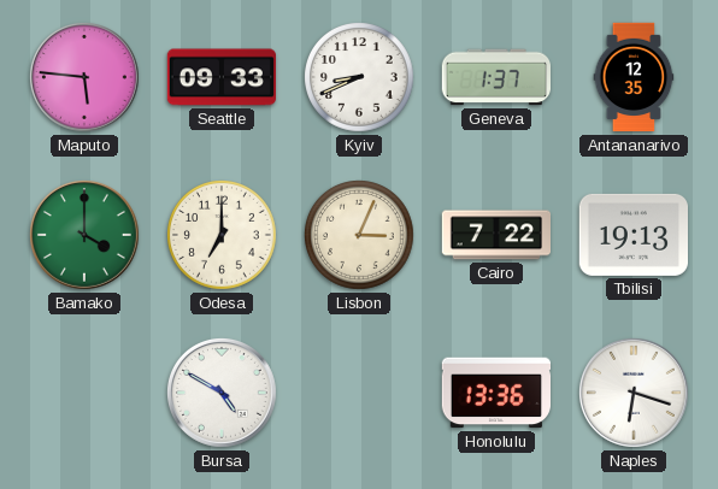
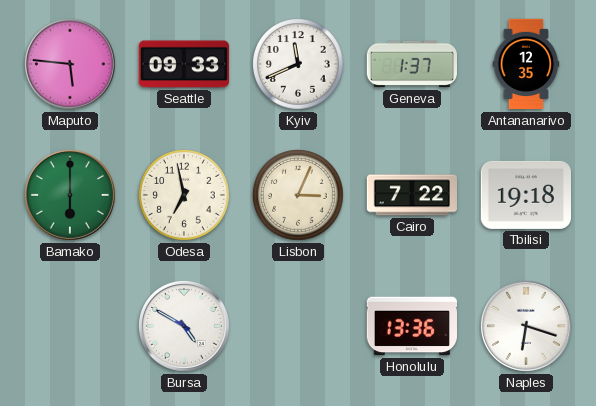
Kyiv: 8:41 -> 11:41
Bamako: 4:00 -> 6:00
Odesa: 7:00 -> 6:58
Tbilisi: 19:13 -> 19:18
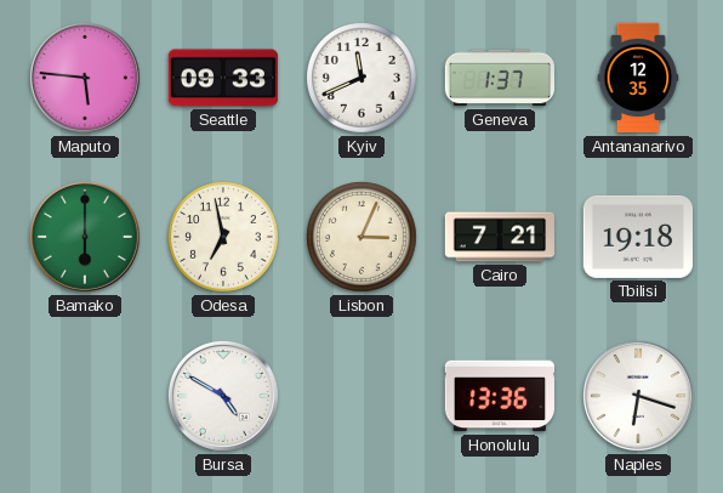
Cairo: 7:22 -> 7:21
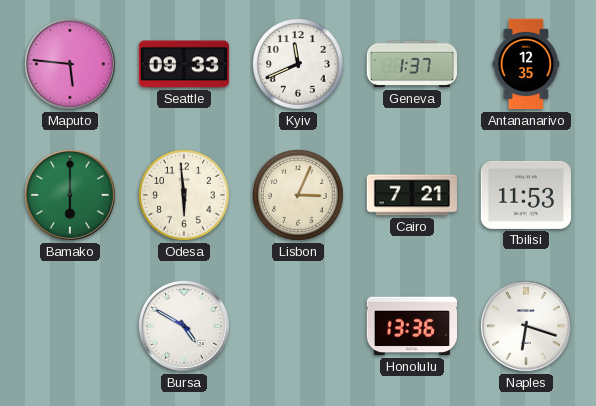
Odesa: 6:58 -> 5:59
Tbilisi: 19:18 -> 11:53
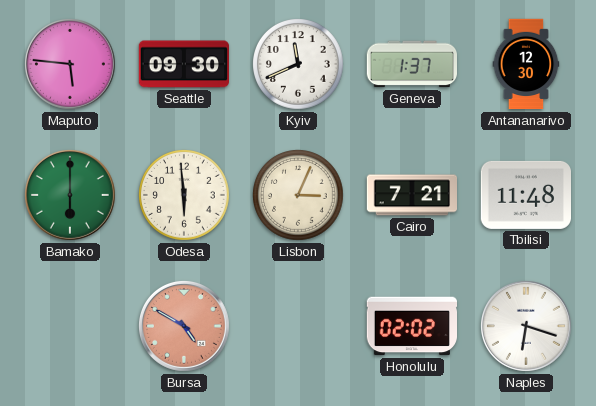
Seattle: 09:33 -> 09:30
Antananarivo: 12:35 -> 12:30
Tbilisi: 11:53 -> 11:48
Bursa dial: white -> salmon
Honolulu: 13:36 -> 02:02
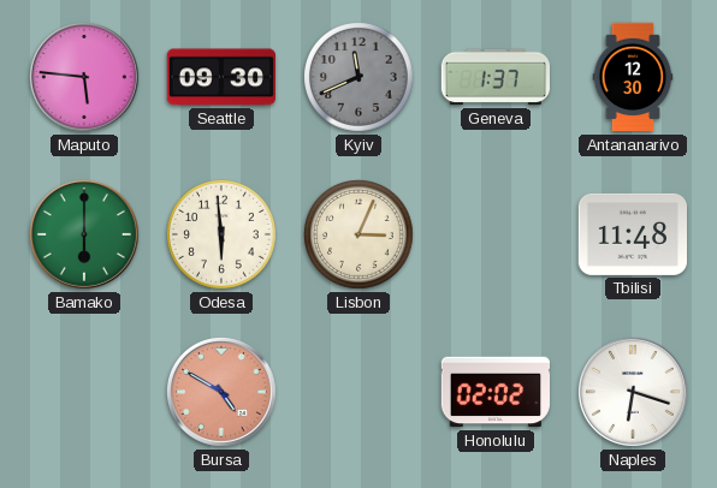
Kyiv dial: white -> grey
Cairo: 7:21 -> none
